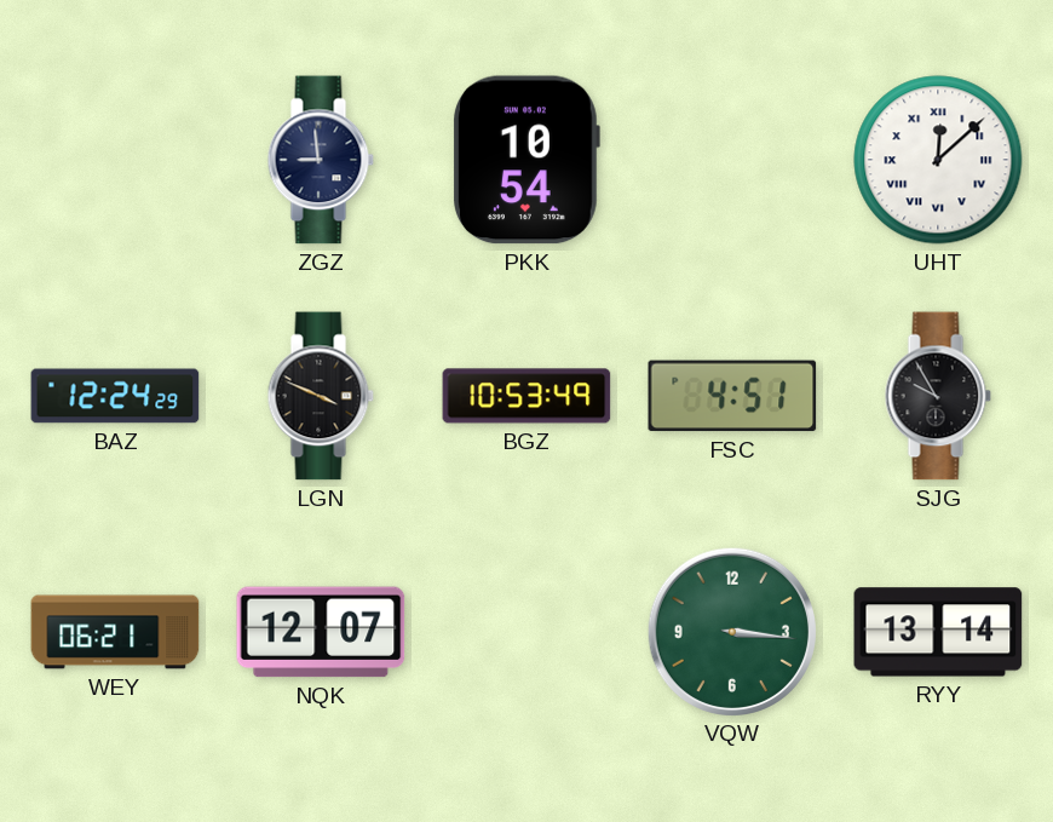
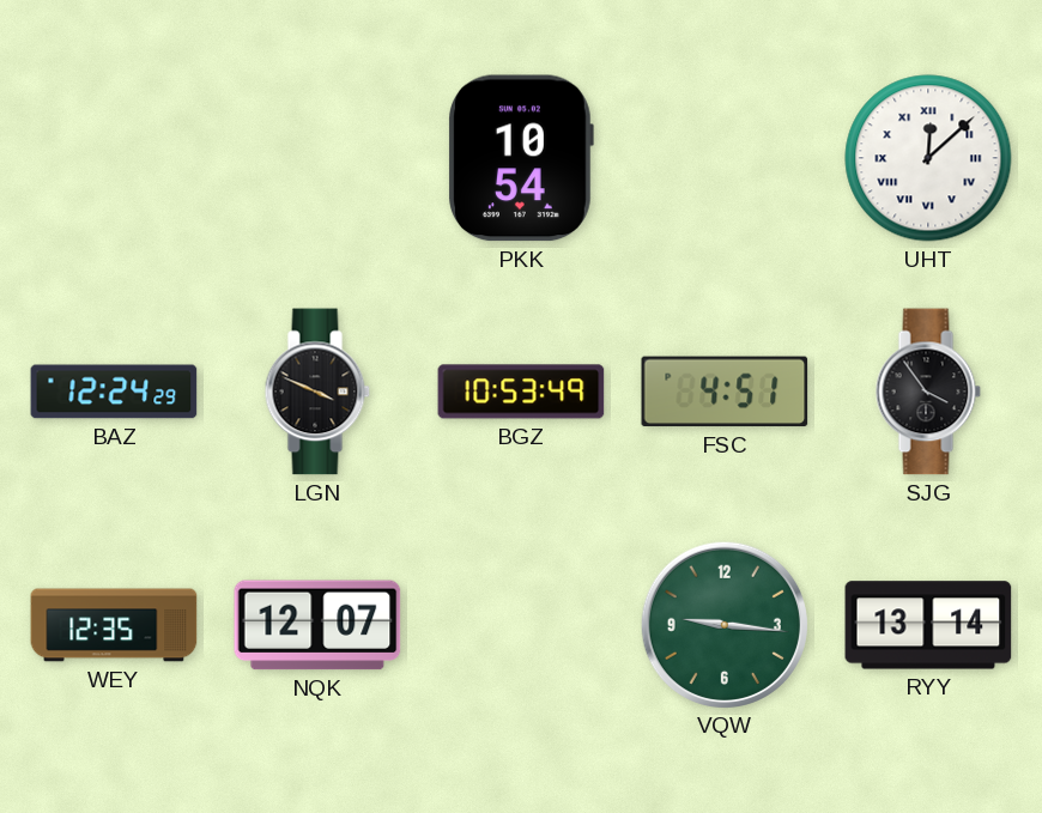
ZGZ: 8:59 -> none
SJG: 9:55 -> 3:54
WEY: 06:21 -> 12:35
VQW: 3:16 -> 9:16
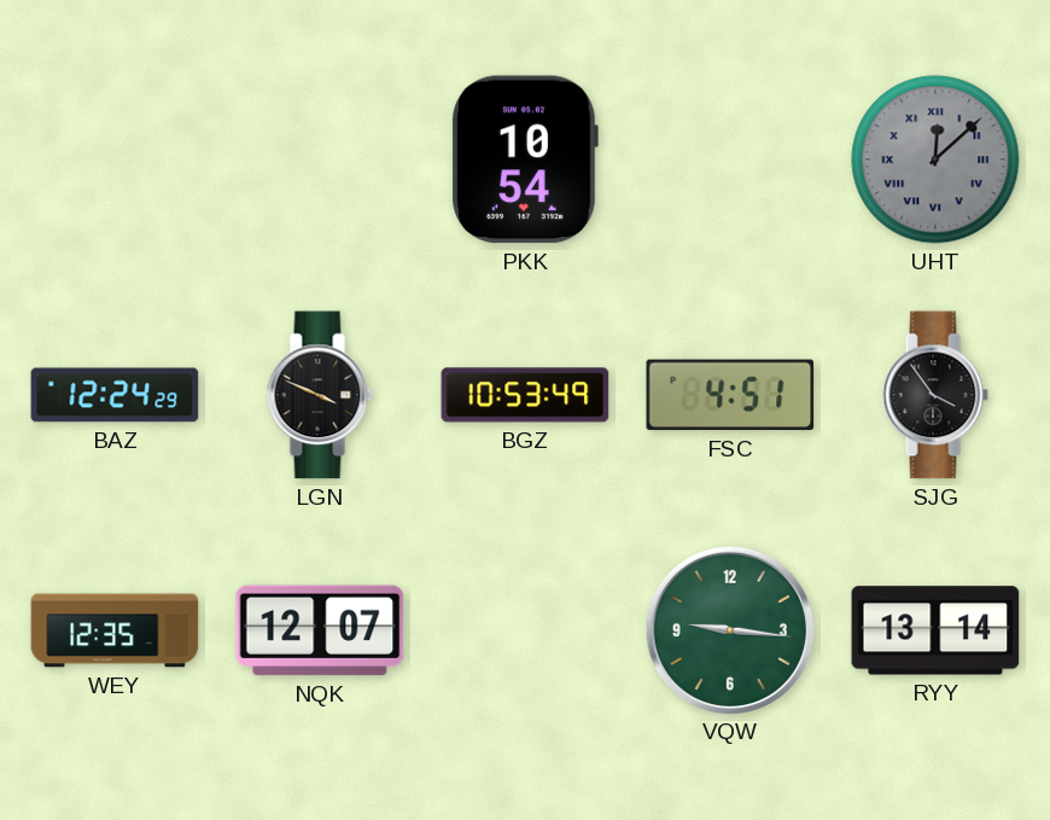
UHT dial: white -> grey
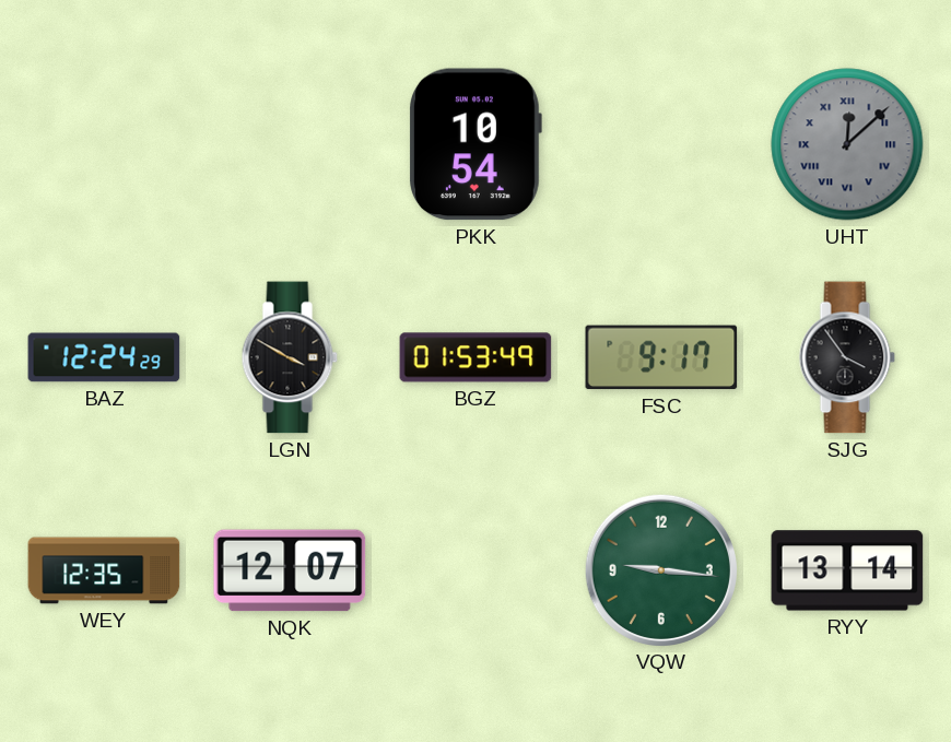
LGN: 3:49 -> 3:50
BGZ: 10:53 -> 01:53
FSC: 4:51 -> 9:17
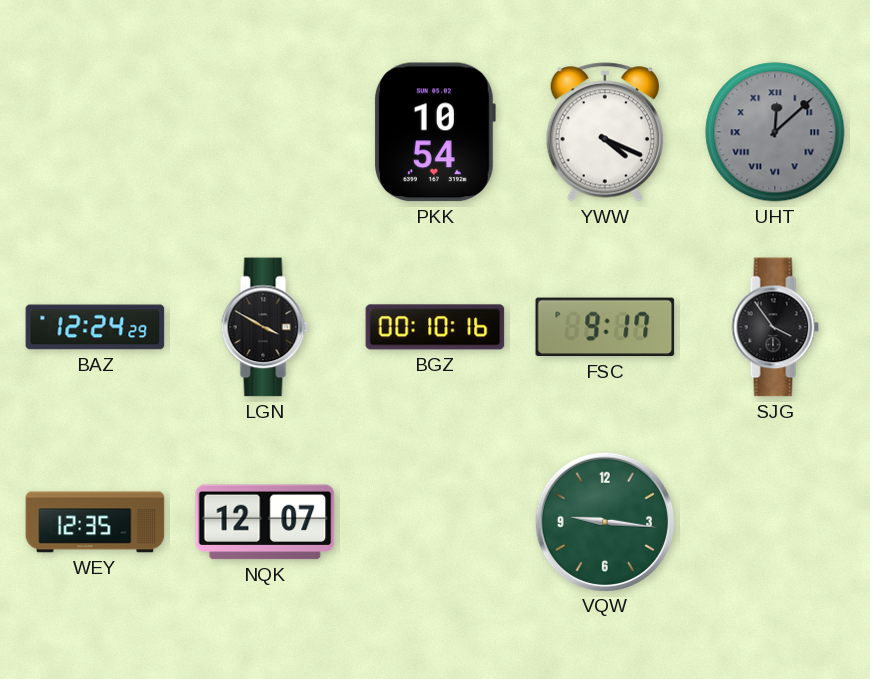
YWW: none -> 4:19
BGZ: 01:53 -> 00:10
RYY: 13:14 -> none
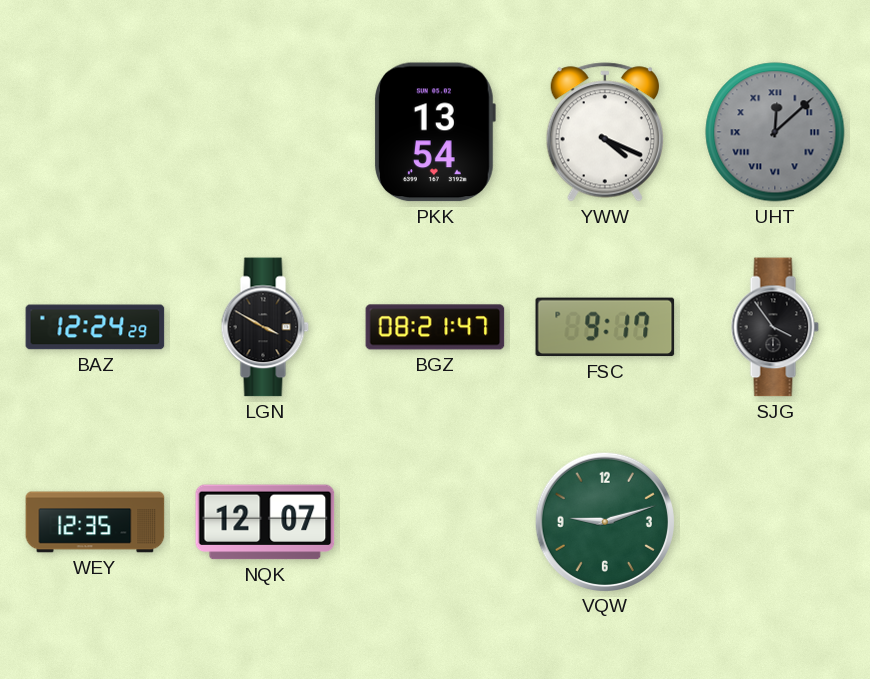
PKK: 10:54 -> 13:54
BGZ: 00:10 -> 08:21
VQW: 9:16 -> 9:12
